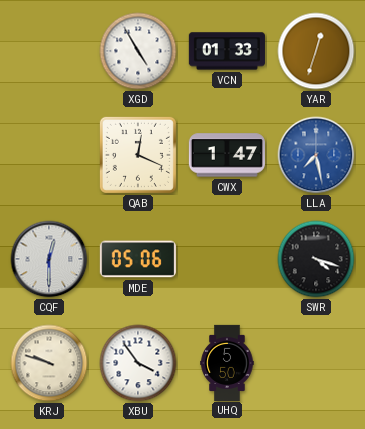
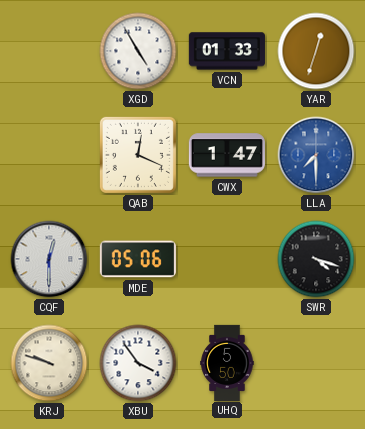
LLA: 7:28 -> 7:30
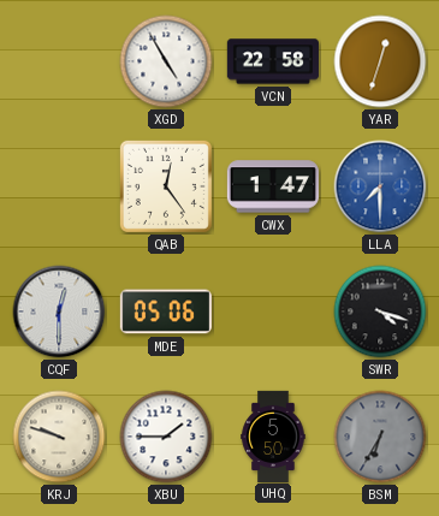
VCN: 01:33 -> 22:58
QAB: 12:19 -> 12:24
XBU: 3:54 -> 1:45
BSM: none -> 6:35
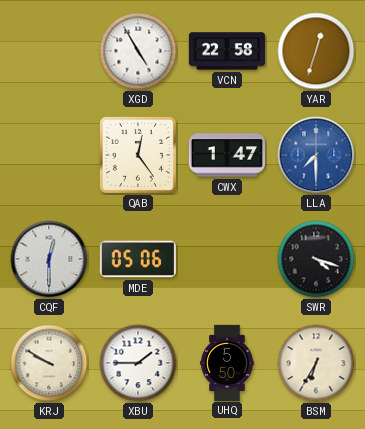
KRJ: 9:48 -> 9:50
BSM dial: grey -> cream
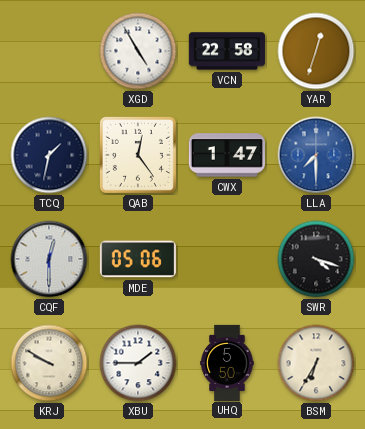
TCQ: none -> 1:32
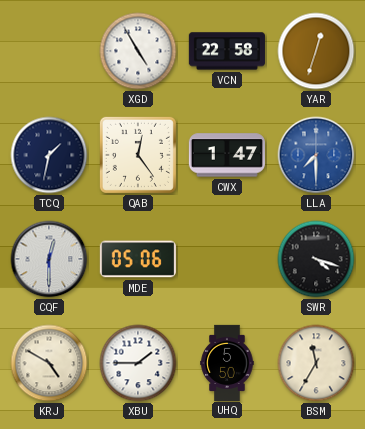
KRJ: 9:50 -> 4:50
BSM: 6:35 -> 11:35
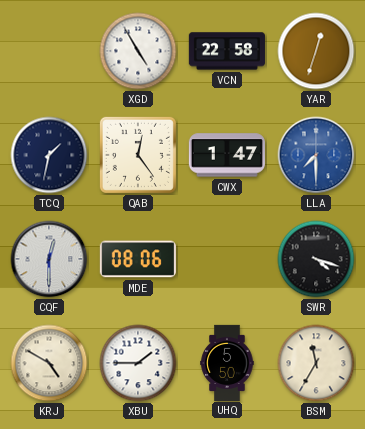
MDE: 05:06 -> 08:06
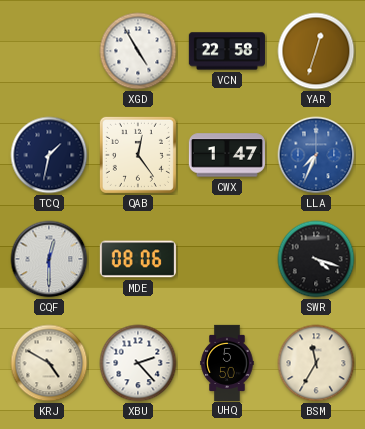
LLA: 7:30 -> 7:34
XBU: 1:45 -> 2:23
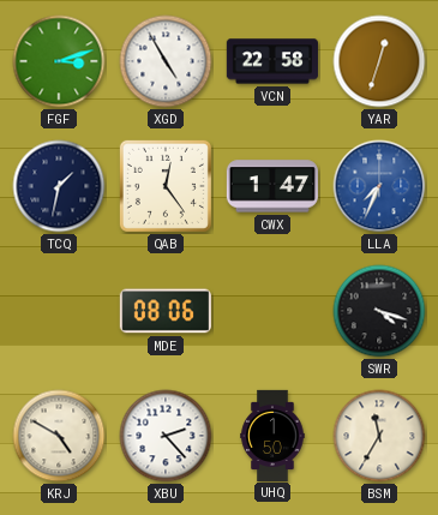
FGF: none -> 3:12
CQF: 12:30 -> none
UHQ: 5:50 -> 1:50
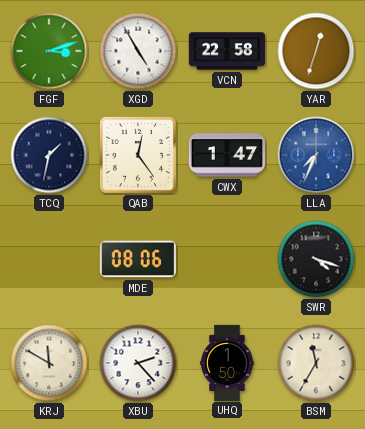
KRJ: 4:50 -> 11:50
